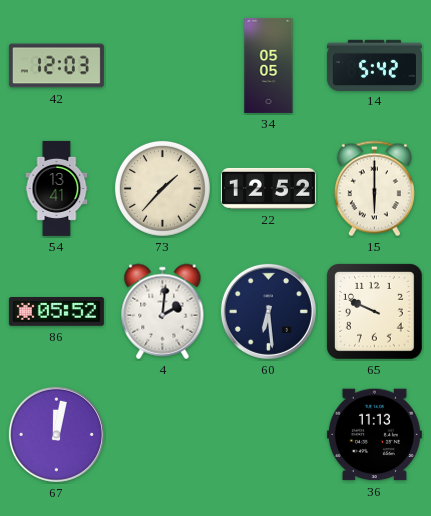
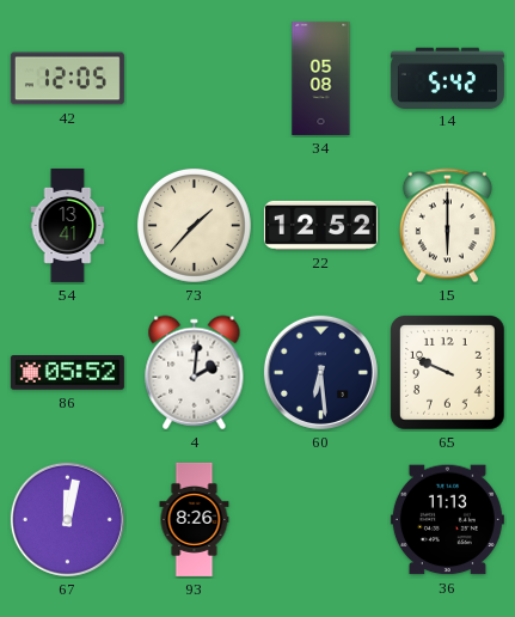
42: 12:03 -> 12:05
34: 05:05 -> 05:08
93: none -> 8:26
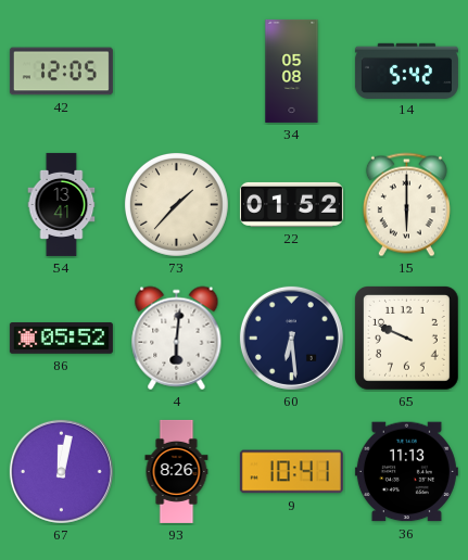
22: 12:52 -> 01:52
4: 2:01 -> 6:01
9: none -> 10:41
